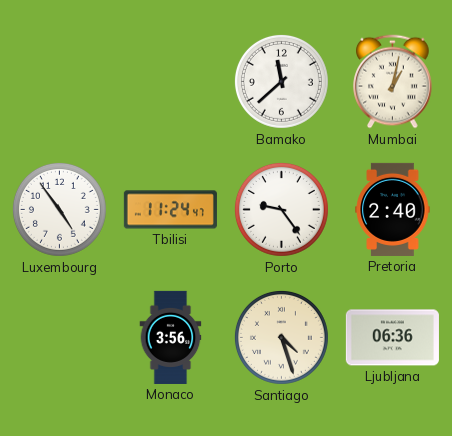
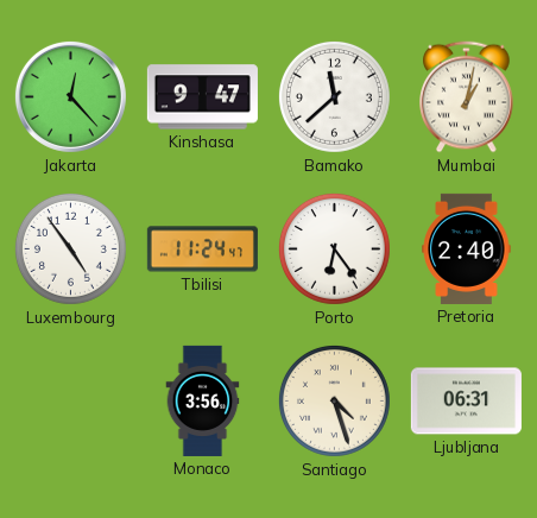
Jakarta: none -> 12:23
Kinshasa: none -> 9:47
Porto: 9:24 -> 6:24
Ljubljana: 06:36 -> 06:31
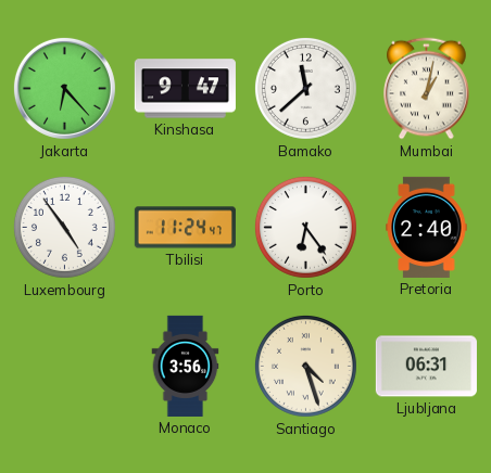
Jakarta: 12:23 -> 6:23
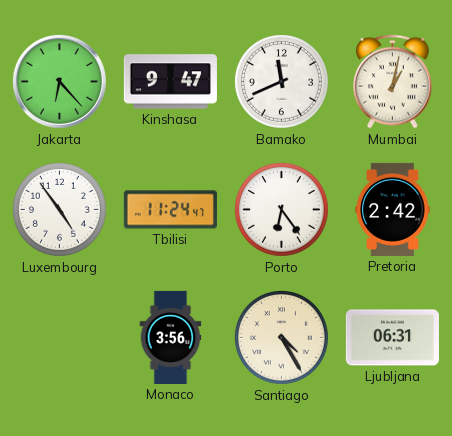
Bamako: 11:38 -> 11:41
Pretoria: 2:40 -> 2:42
Santiago: 4:27 -> 4:25
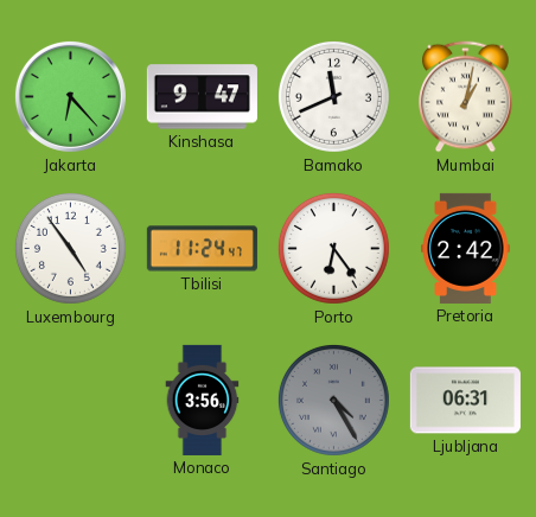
Santiago dial: cream -> grey
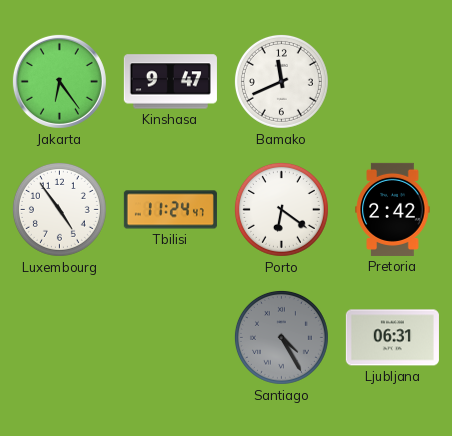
Jakarta: 6:23 -> 6:24
Mumbai: 1:02 -> none
Porto: 6:24 -> 6:21
Monaco: 3:56 -> none
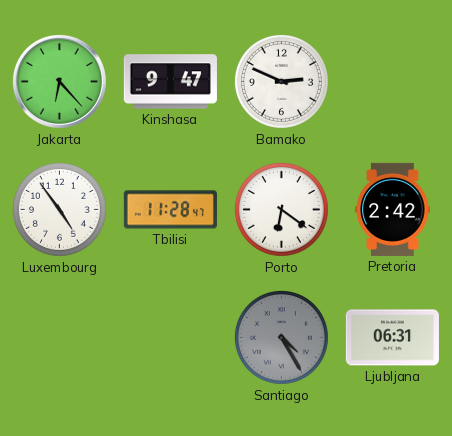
Jakarta: 6:24 -> 6:23
Bamako: 11:41 -> 2:49
Tbilisi: 11:24 -> 11:28
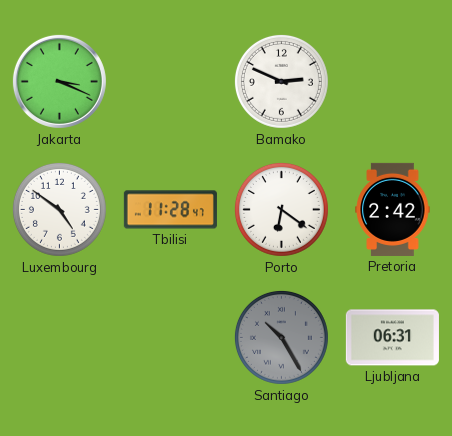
Jakarta: 6:23 -> 3:19
Kinshasa: 9:47 -> none
Luxembourg: 4:54 -> 4:51
Santiago: 4:25 -> 10:25
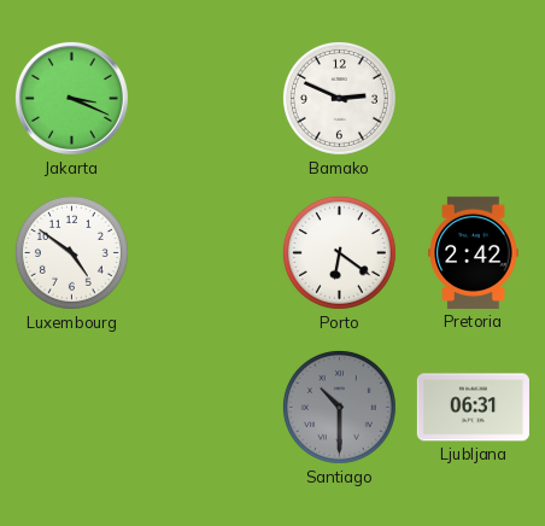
Tbilisi: 11:28 -> none
Santiago: 10:25 -> 10:30
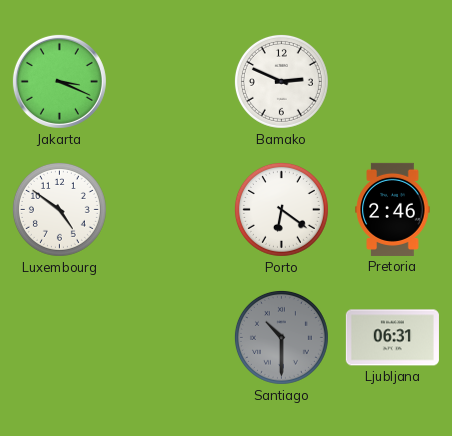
Pretoria: 2:42 -> 2:46
